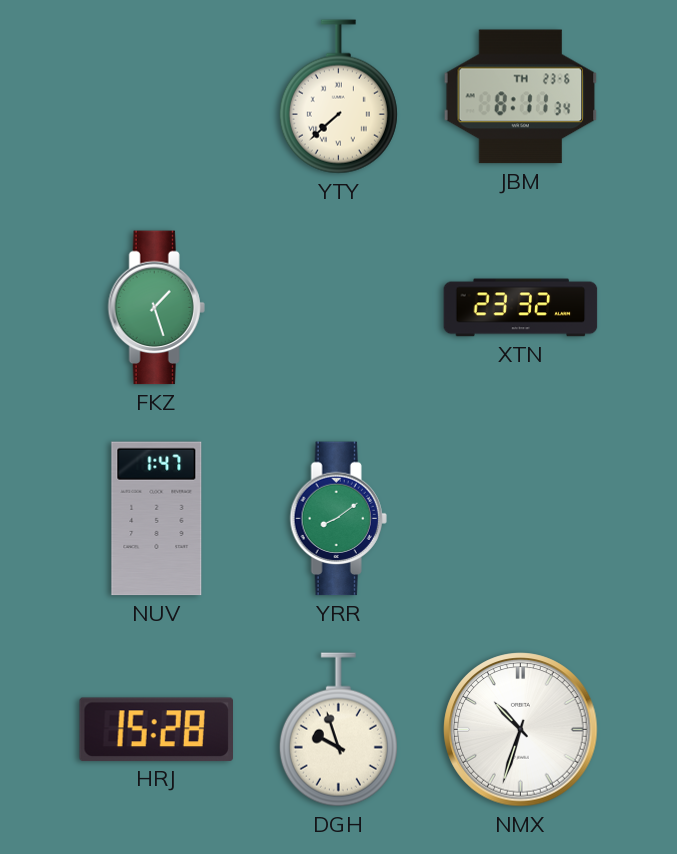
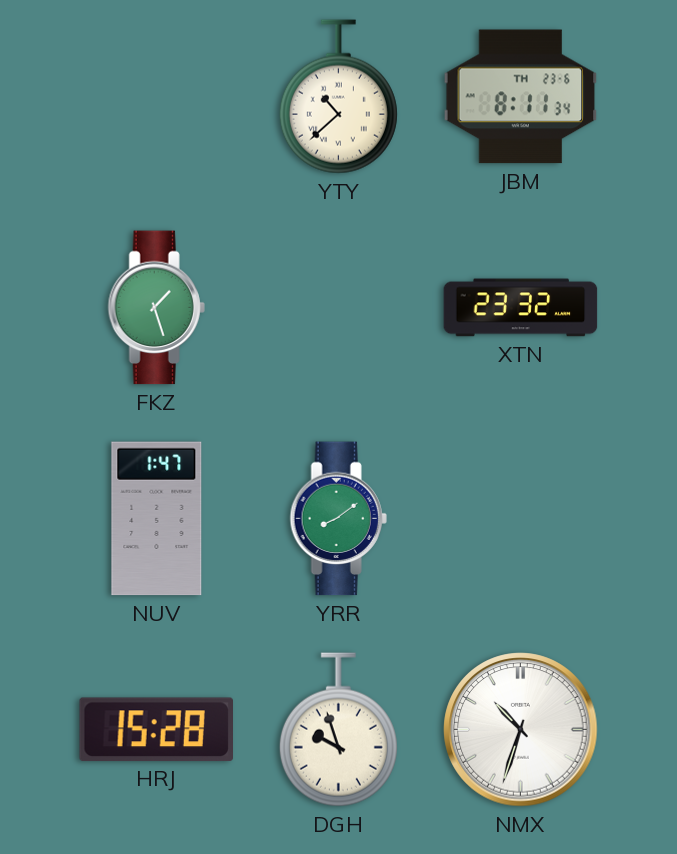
YTY: 7:38 -> 10:38
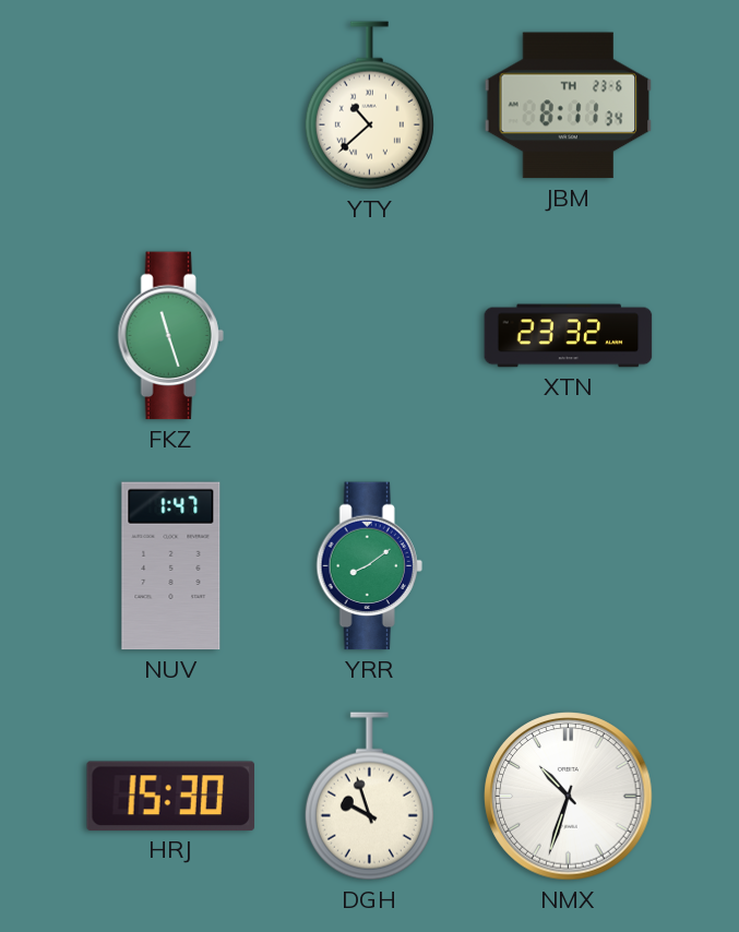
FKZ: 1:27 -> 11:27
HRJ: 15:28 -> 15:30
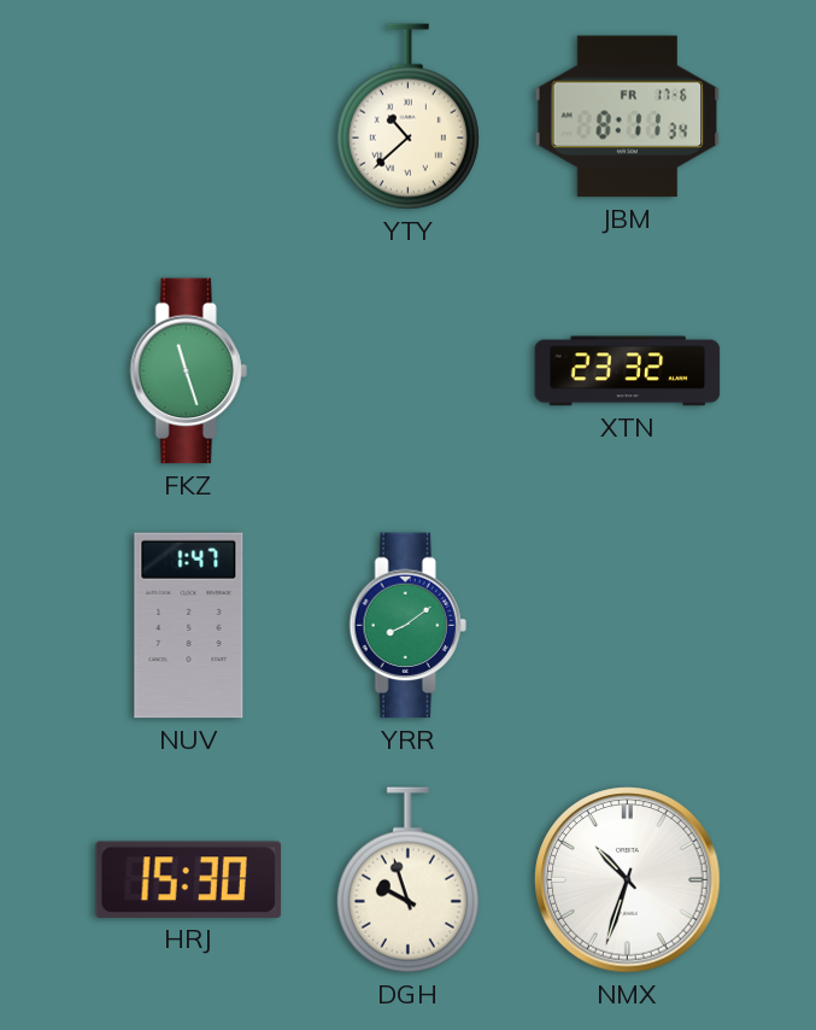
JBM date: TH 23-6 -> FR 17-6
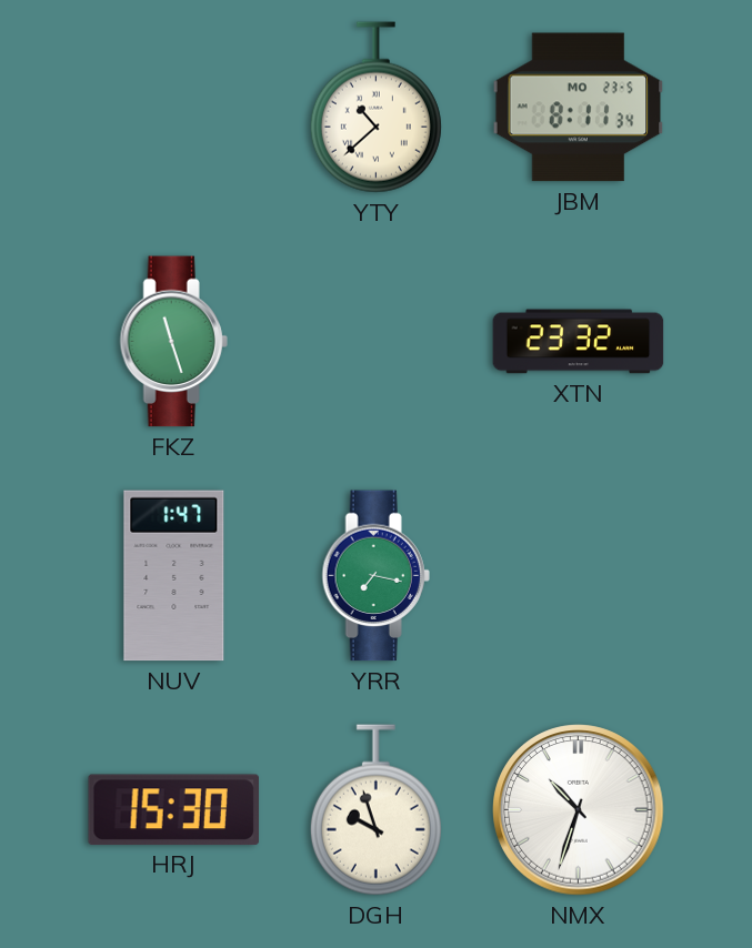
JBM date: FR 17-6 -> MO 23-5
YRR: 8:09 -> 7:17
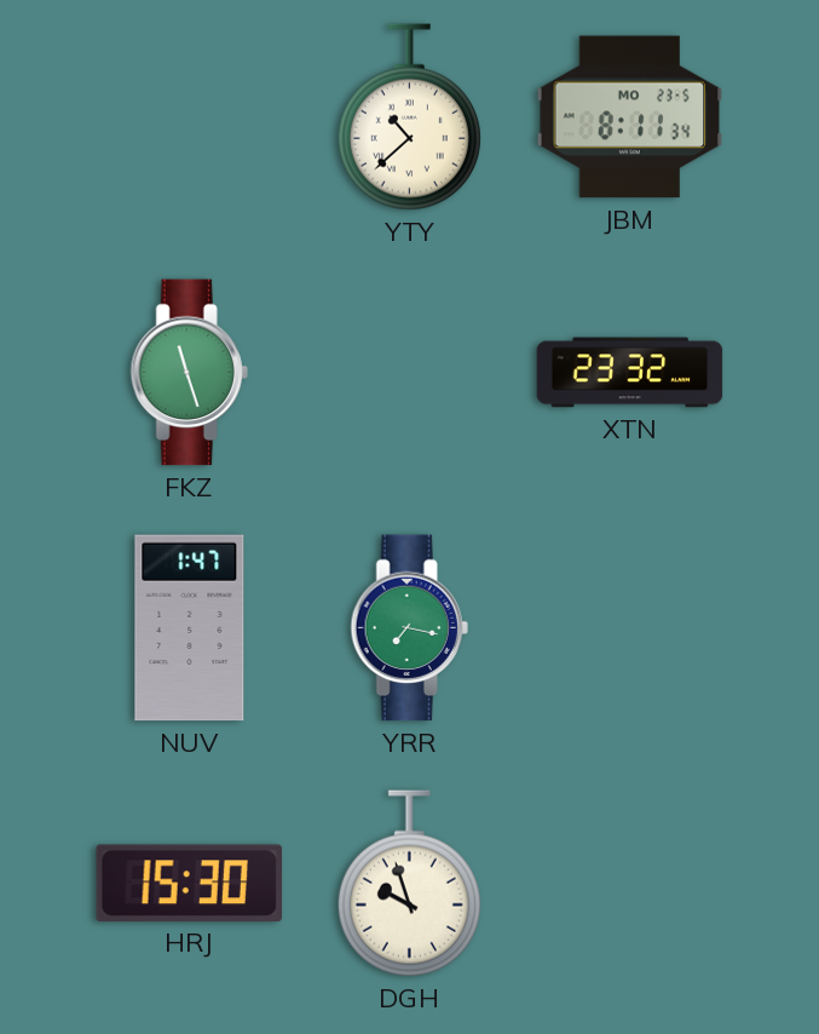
NMX: 10:33 -> none
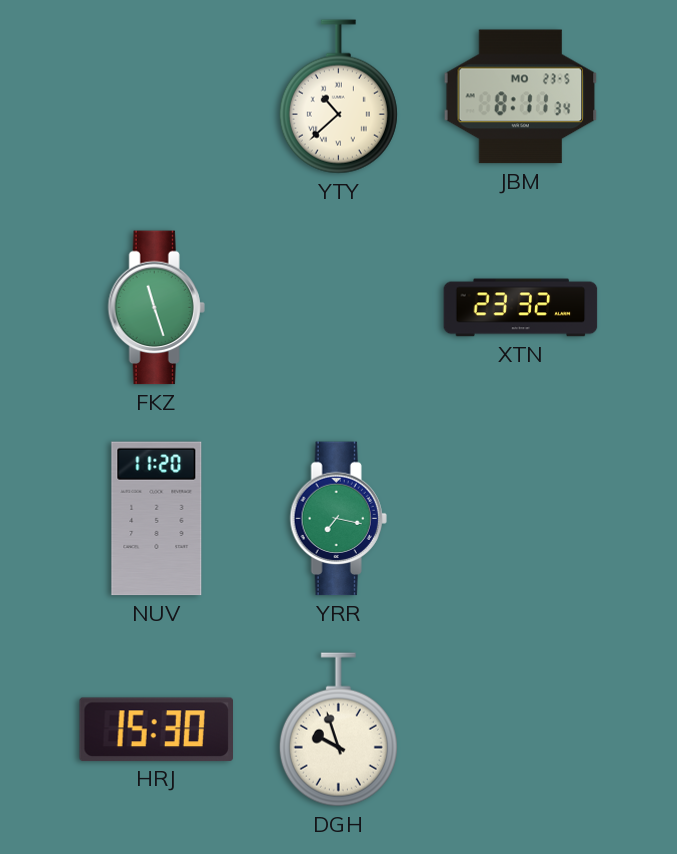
NUV: 1:47 -> 11:20
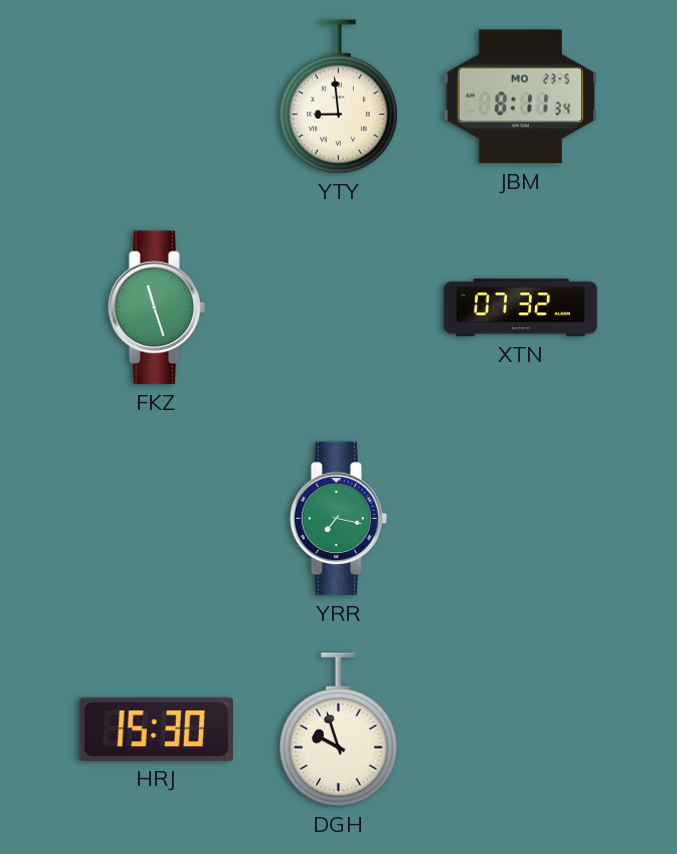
YTY: 10:38 -> 8:59
XTN: 23:32 -> 07:32
NUV: 11:20 -> none
